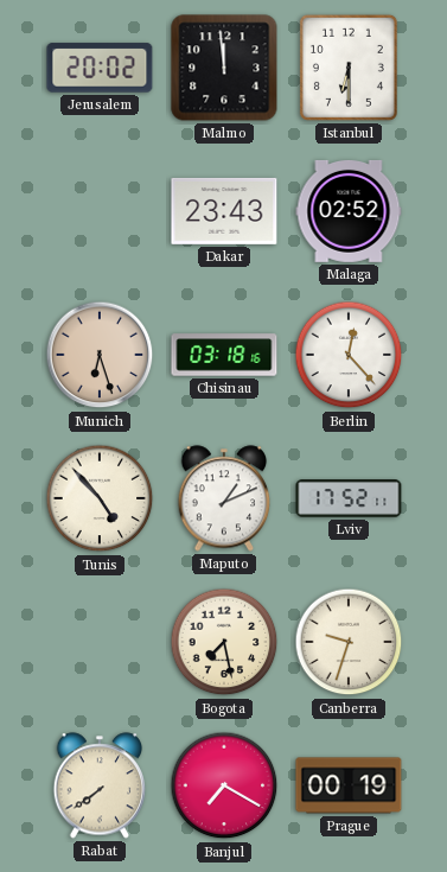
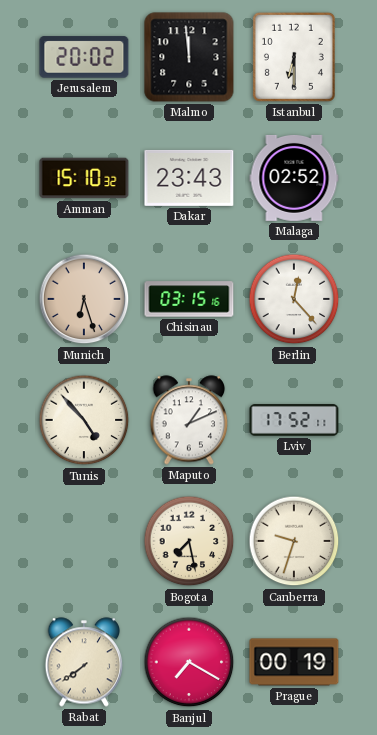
Amman: none -> 15:10
Chisinau: 03:18 -> 03:15
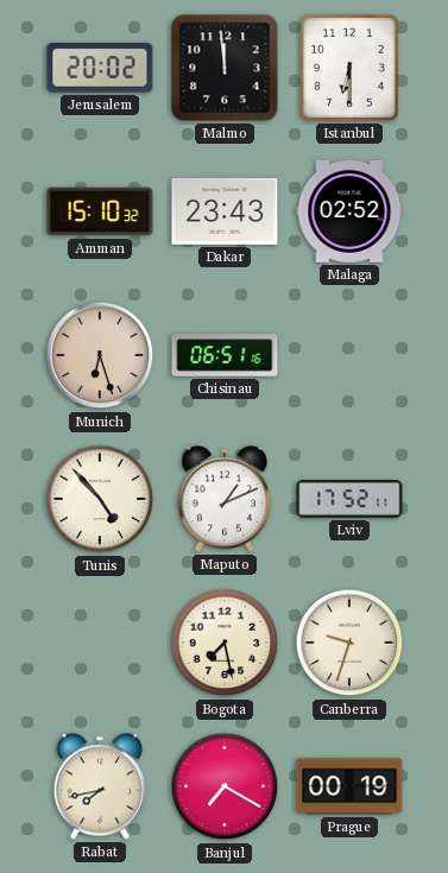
Chisinau: 03:15 -> 06:51
Berlin: 12:23 -> none
Rabat: 7:39 -> 7:43
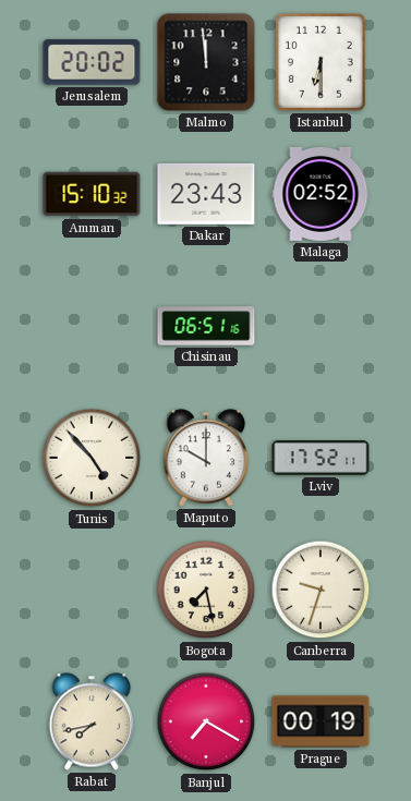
Munich: 6:27 -> none
Maputo: 1:11 -> 10:00
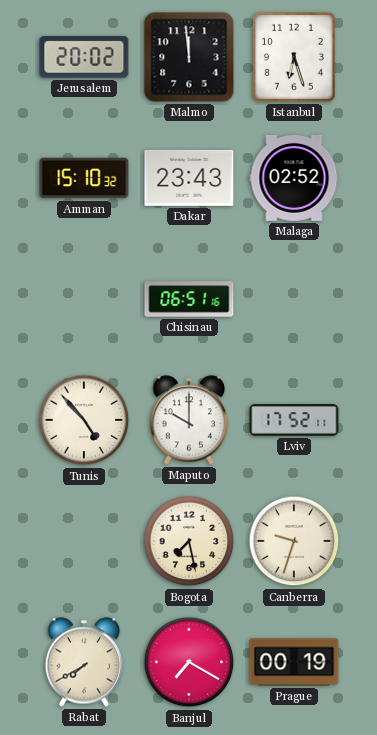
Istanbul: 6:30 -> 6:27
Rabat: 7:43 -> 7:40
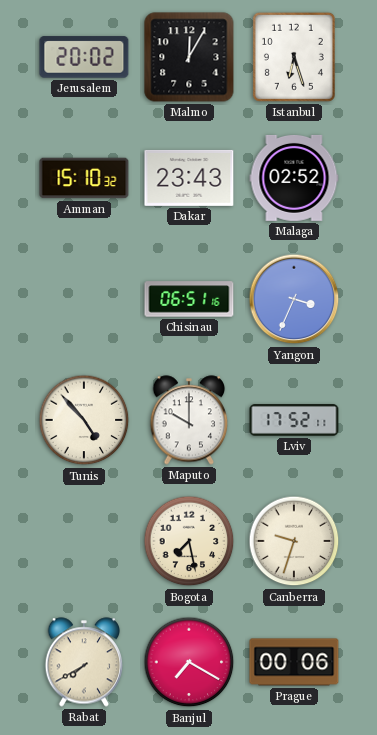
Malmo: 11:59 -> 12:05
Yangon: none -> 3:34
Prague: 00:19 -> 00:06
